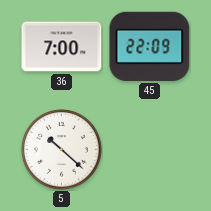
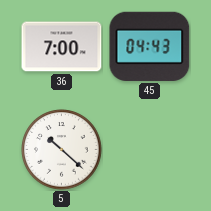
45: 22:09 -> 04:43
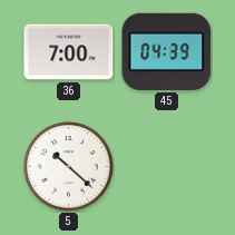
45: 04:43 -> 04:39
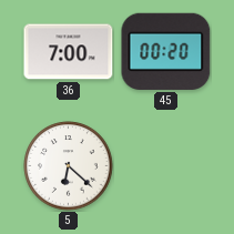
45: 04:39 -> 00:20
5: 10:22 -> 6:22
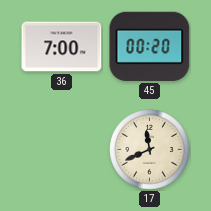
5: 6:22 -> none
17: none -> 11:41
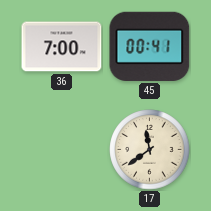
45: 00:20 -> 00:41
17: 11:41 -> 11:39
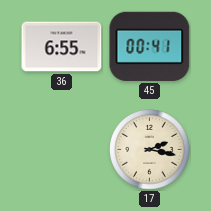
36: 7:00 -> 6:55
17: 11:39 -> 2:17
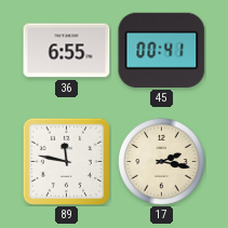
89: none -> 11:47
